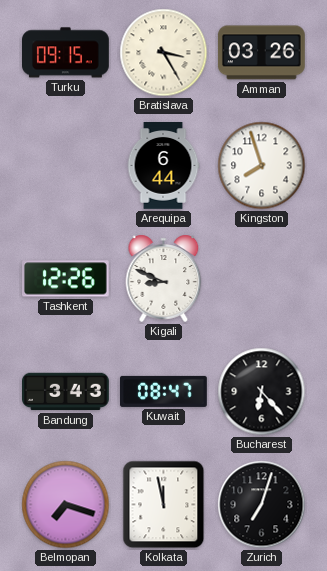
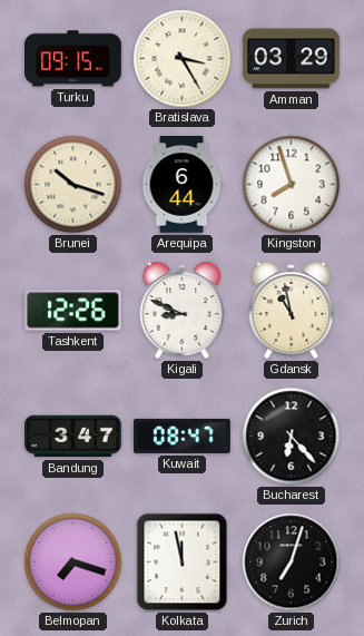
Amman: 03:26 -> 03:29
Brunei: none -> 10:18
Gdansk: none -> 10:58
Bandung: 3:43 -> 3:47
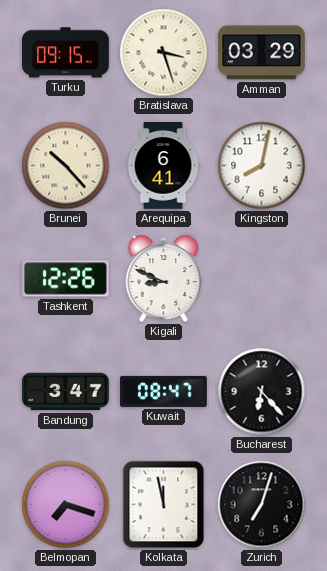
Bratislava: 3:25 -> 3:27
Brunei: 10:18 -> 10:23
Arequipa: 6:44 -> 6:41
Kingston: 7:57 -> 8:02
Gdansk: 10:58 -> none
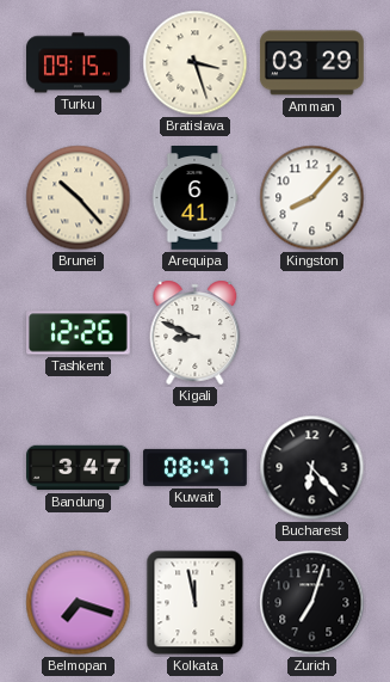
Kingston: 8:02 -> 8:07
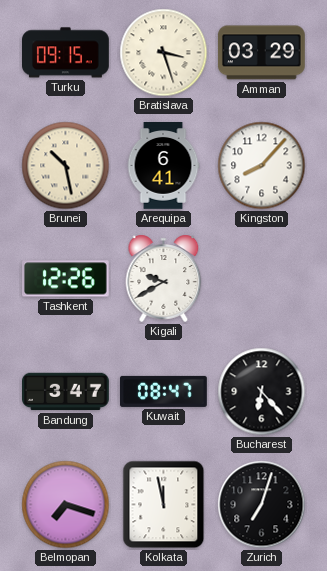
Brunei: 10:23 -> 10:28
Kigali: 8:49 -> 9:40
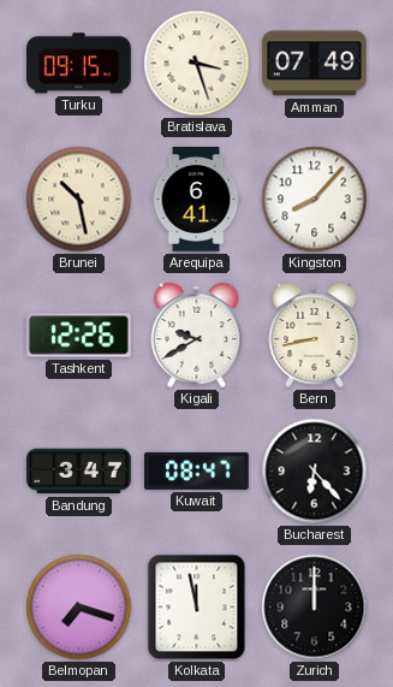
Amman: 03:29 -> 07:49
Bern: none -> 8:43
Zurich: 7:03 -> 12:00
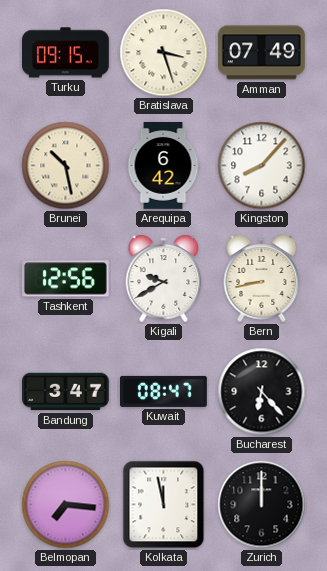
Arequipa: 6:41 -> 6:42
Tashkent: 12:26 -> 12:56
Belmopan: 7:18 -> 7:16
